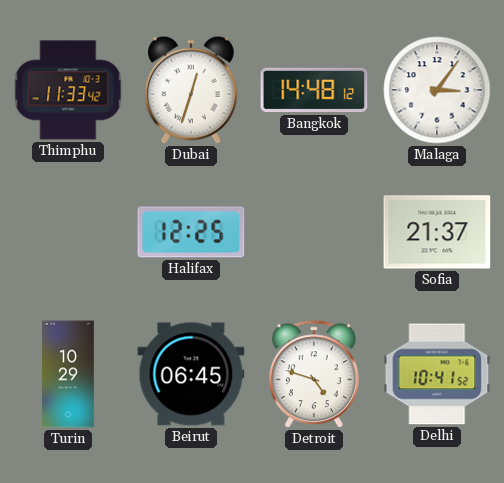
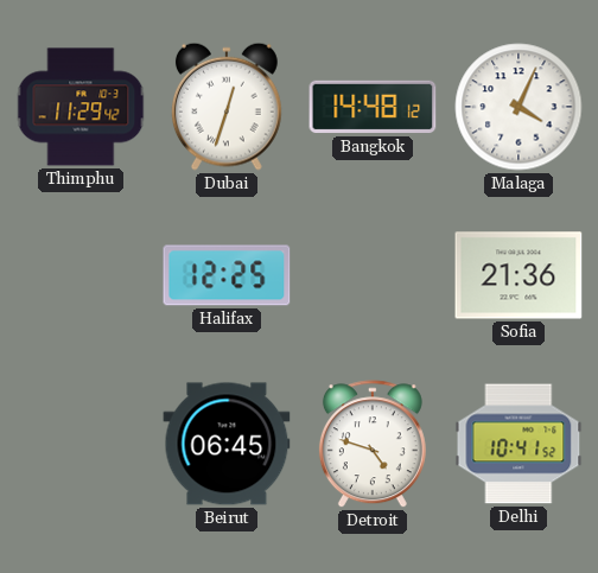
Thimphu: 11:33 -> 11:29
Malaga: 3:06 -> 4:04
Sofia: 21:37 -> 21:36
Turin: 10:29 -> none
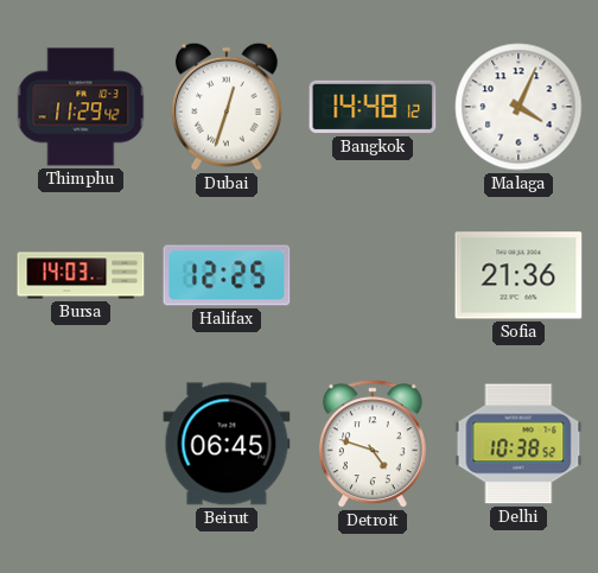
Bursa: none -> 14:03
Delhi: 10:41 -> 10:38
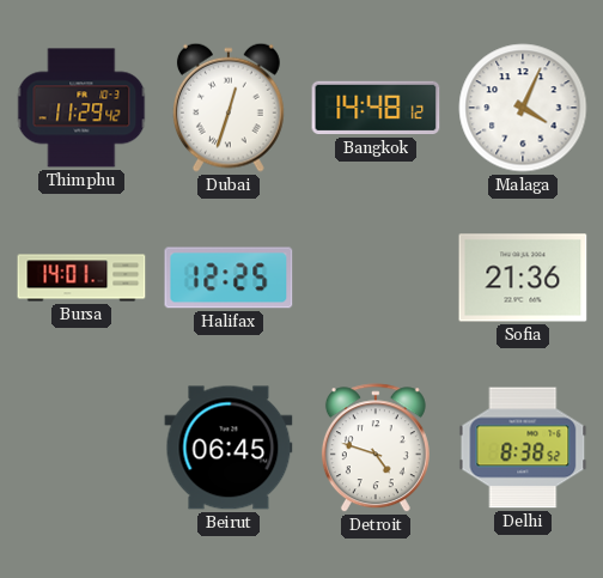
Bursa: 14:03 -> 14:01
Delhi: 10:38 -> 8:38
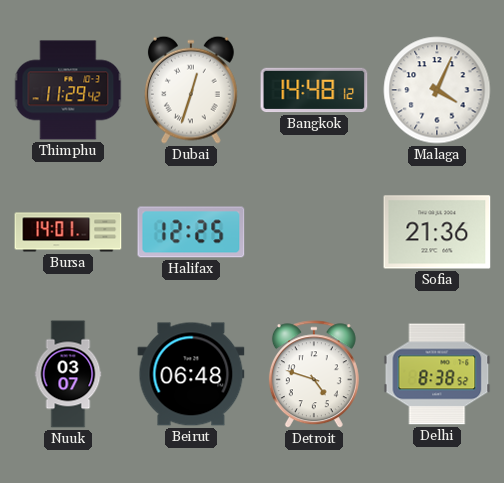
Nuuk: none -> 03:07
Beirut: 06:45 -> 06:48
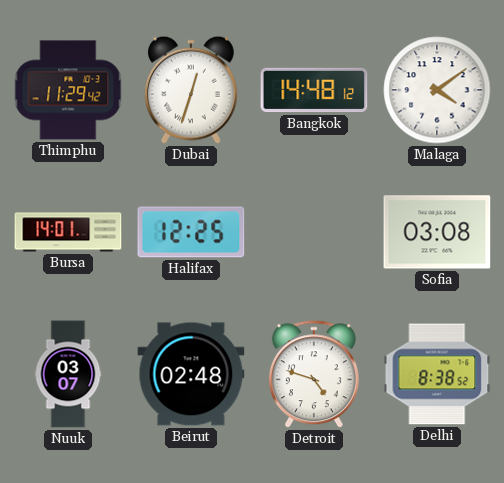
Malaga: 4:04 -> 4:09
Sofia: 21:36 -> 03:08
Beirut: 06:48 -> 02:48
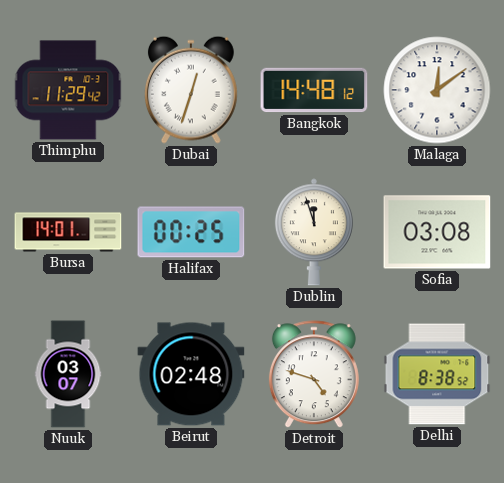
Malaga: 4:09 -> 12:09
Halifax: 12:25 -> 00:25
Dublin: none -> 11:57
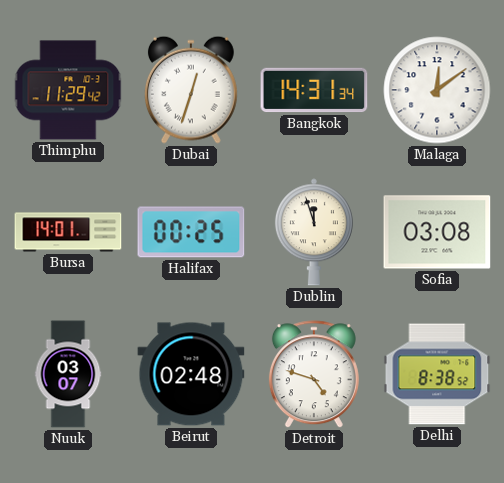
Bangkok: 14:48 -> 14:31
